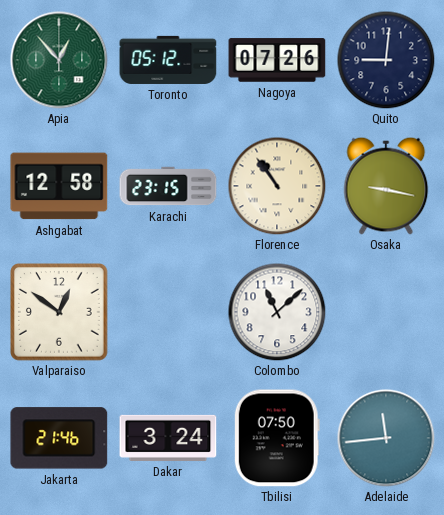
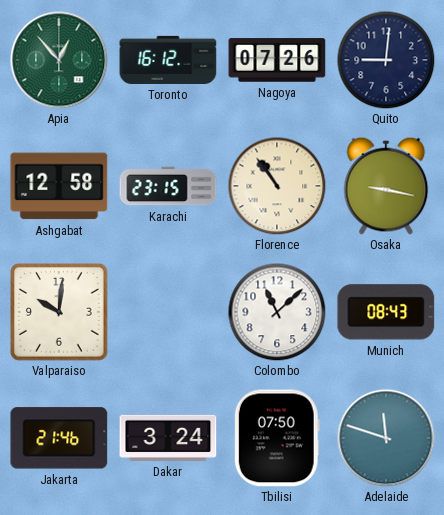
Toronto: 05:12 -> 16:12
Valparaiso: 12:51 -> 10:01
Munich: none -> 08:43
Adelaide: 11:44 -> 11:48
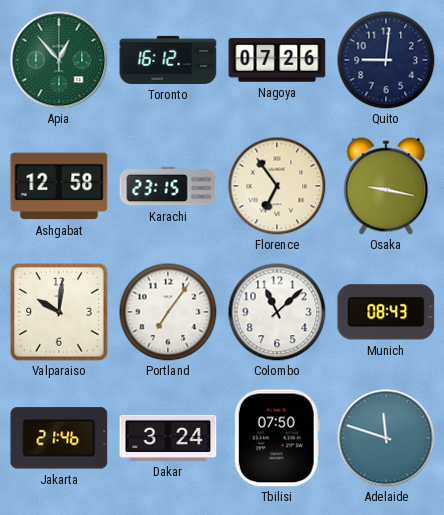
Florence: 10:54 -> 6:54
Portland: none -> 7:06
